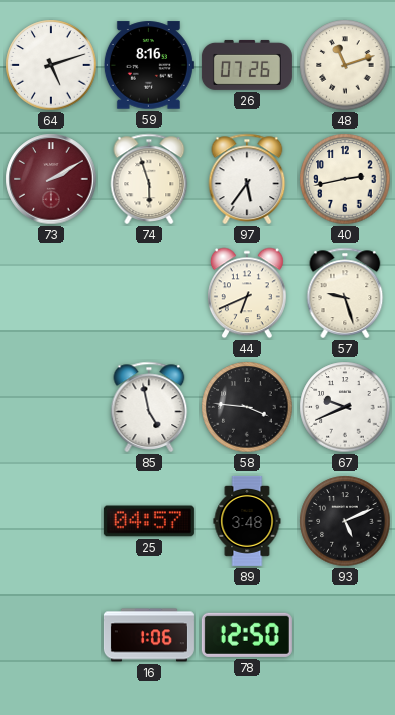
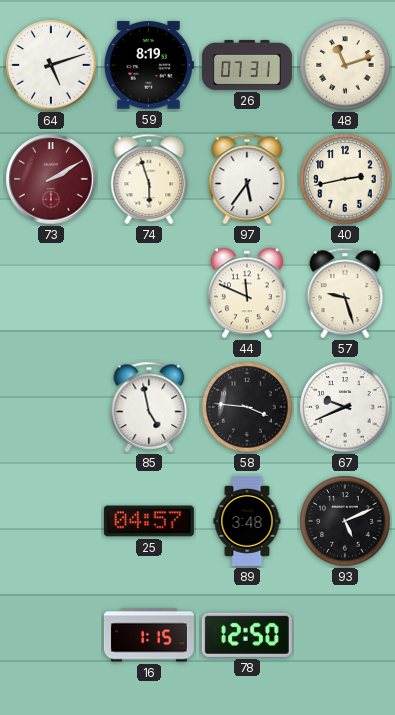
59: 8:16 -> 8:19
26: 07:26 -> 07:31
44: 6:41 -> 11:49
16: 1:06 -> 1:15
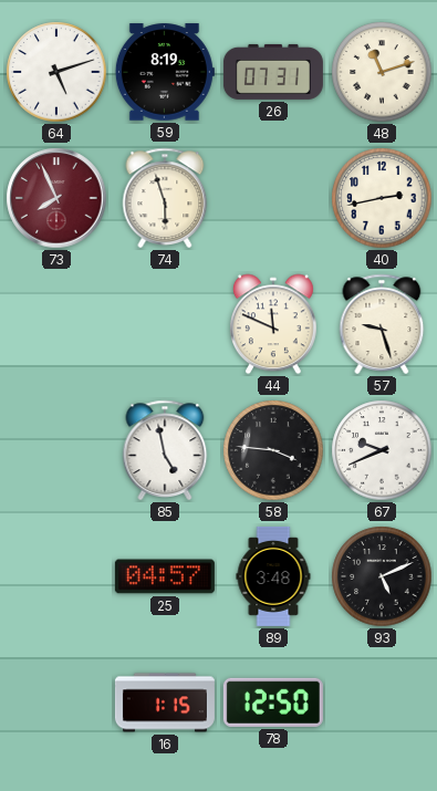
73: 2:10 -> 7:56
97: 5:36 -> none
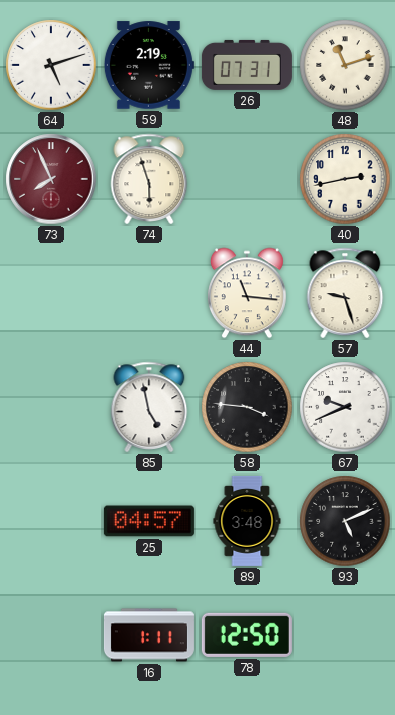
59: 8:19 -> 2:19
44: 11:49 -> 11:16
16: 1:15 -> 1:11
